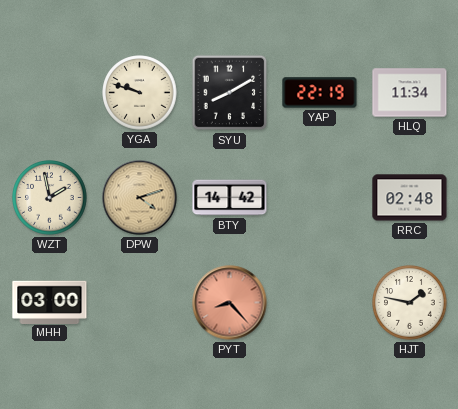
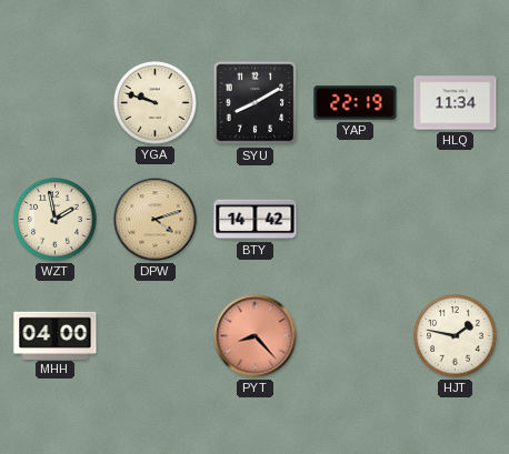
RRC: 02:48 -> none
MHH: 03:00 -> 04:00
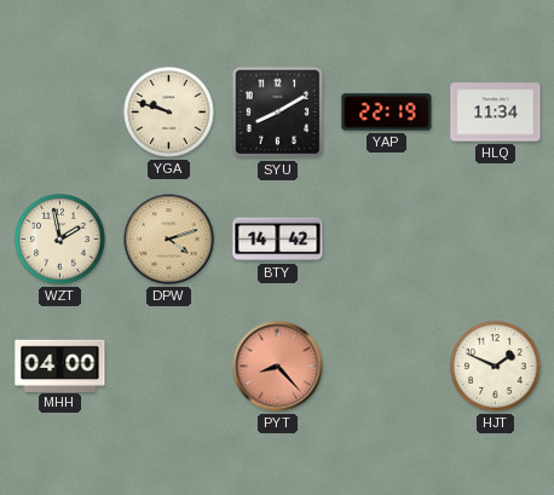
HJT: 1:47 -> 1:49
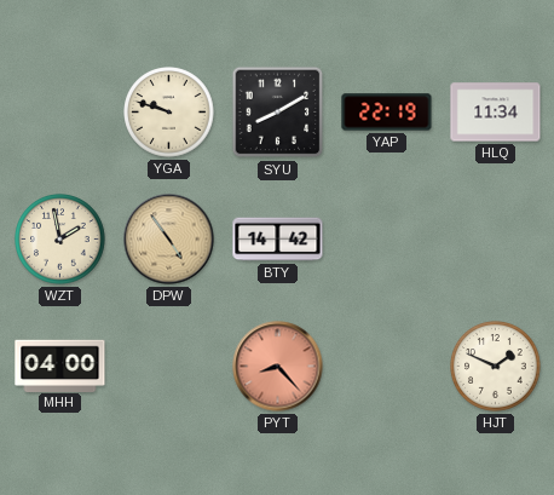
DPW: 4:12 -> 4:54
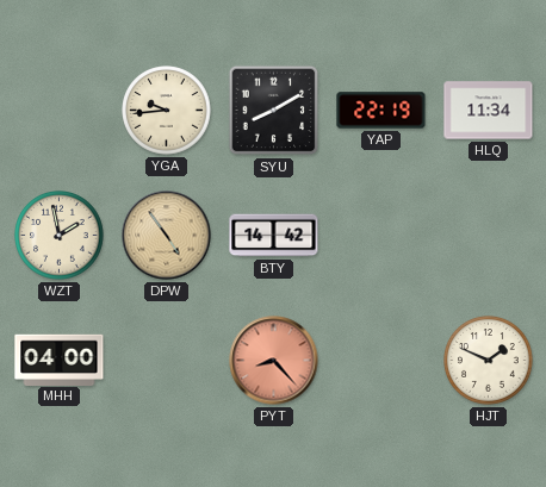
YGA: 9:48 -> 9:44
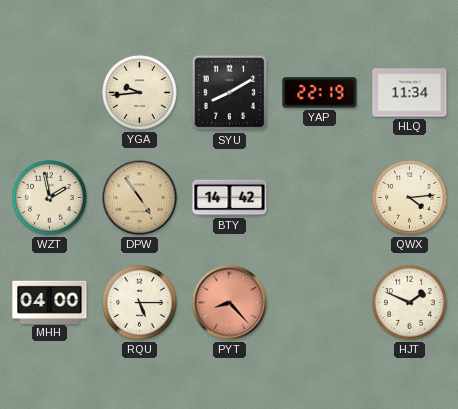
QWX: none -> 4:14
RQU: none -> 5:15
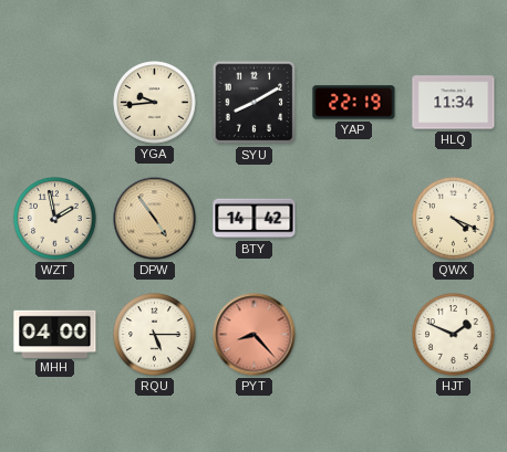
QWX: 4:14 -> 4:19
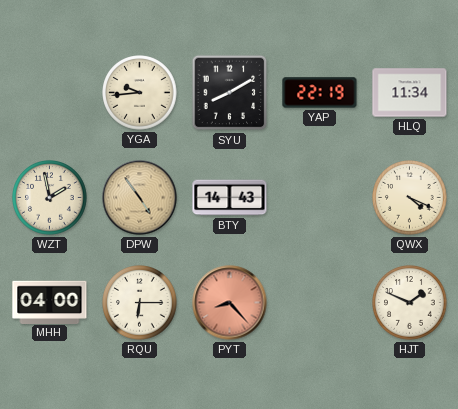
BTY: 14:42 -> 14:43
RQU: 5:15 -> 6:15
